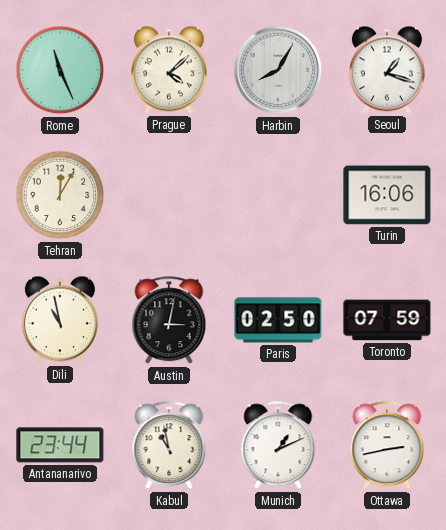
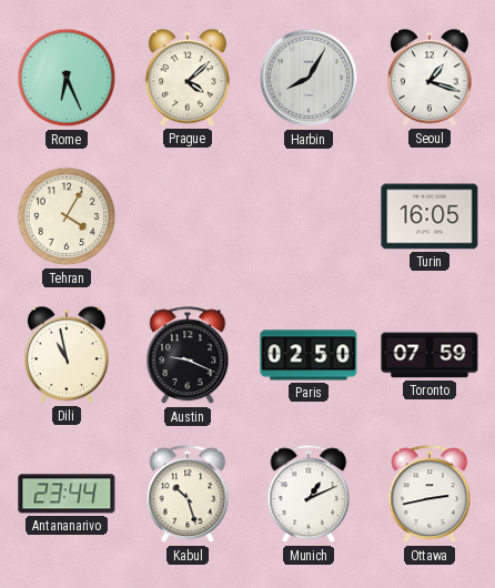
Rome: 11:26 -> 6:26
Tehran: 12:05 -> 4:05
Turin: 16:06 -> 16:05
Austin: 3:02 -> 9:19
Kabul: 10:58 -> 10:27
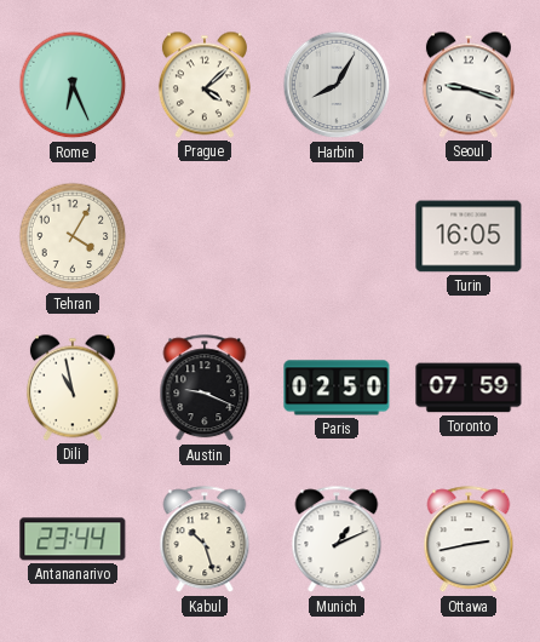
Seoul: 1:18 -> 9:18
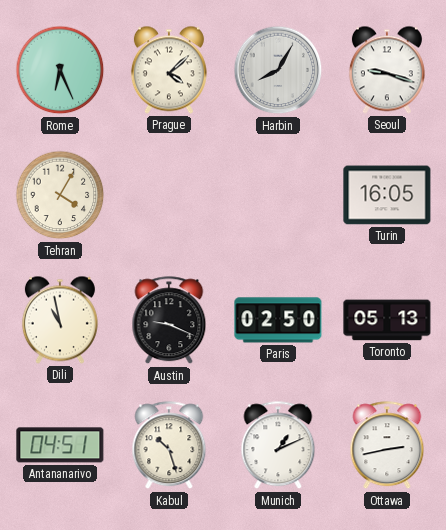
Toronto: 07:59 -> 05:13
Antananarivo: 23:44 -> 04:51
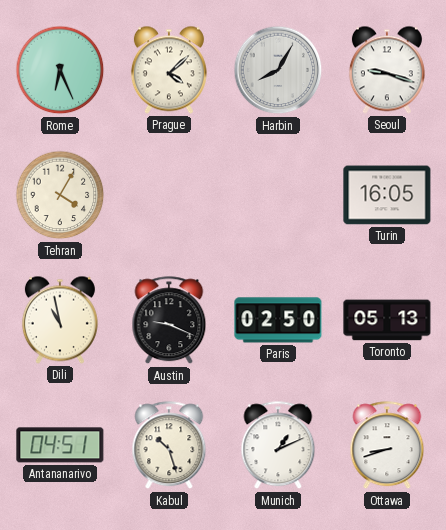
Ottawa: 2:43 -> 8:42
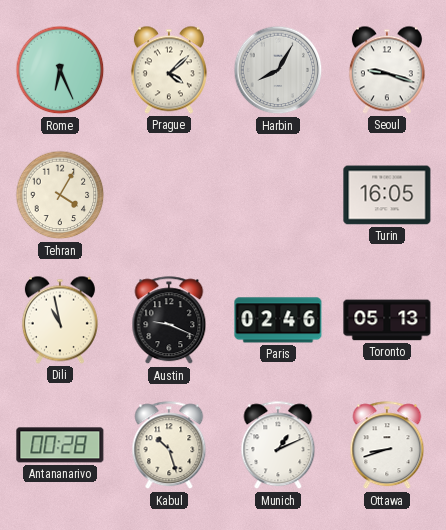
Paris: 02:50 -> 02:46
Antananarivo: 04:51 -> 00:28
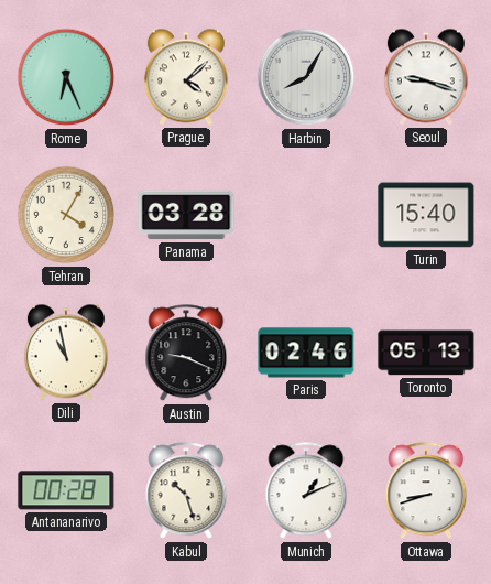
Panama: none -> 03:28
Turin: 16:05 -> 15:40
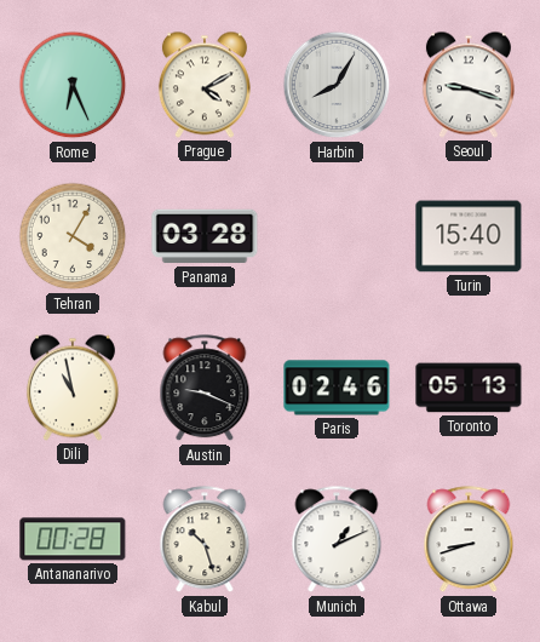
Prague: 4:08 -> 4:10
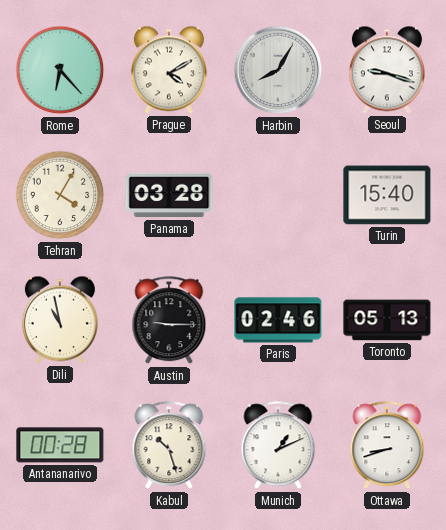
Rome: 6:26 -> 6:23
Austin: 9:19 -> 9:15
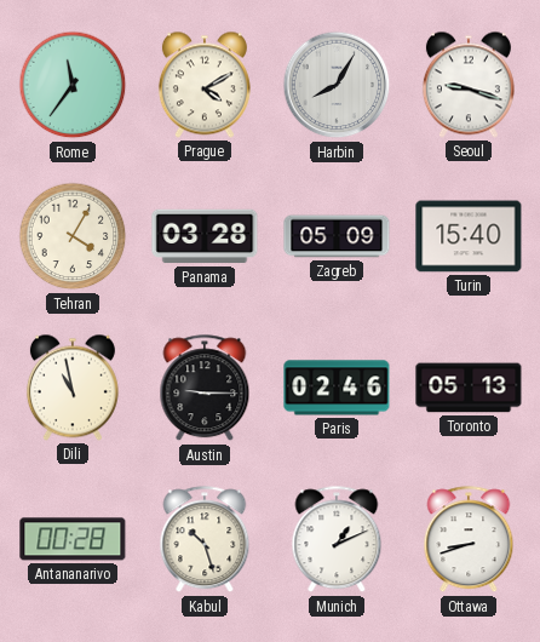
Rome: 6:23 -> 11:36
Zagreb: none -> 05:09
